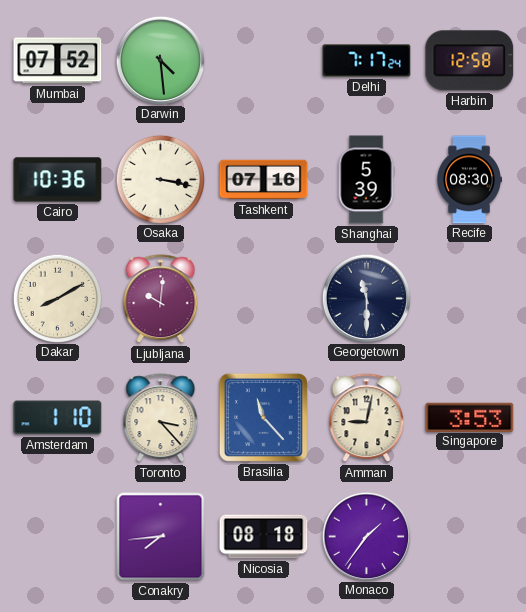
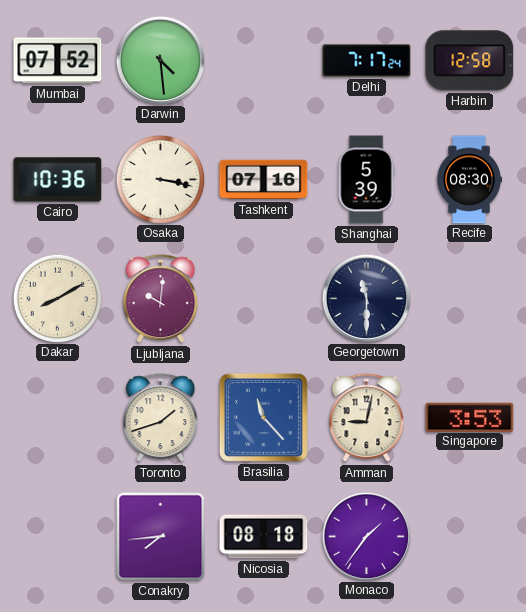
Amsterdam: 1:10 -> none
Toronto: 3:23 -> 1:42
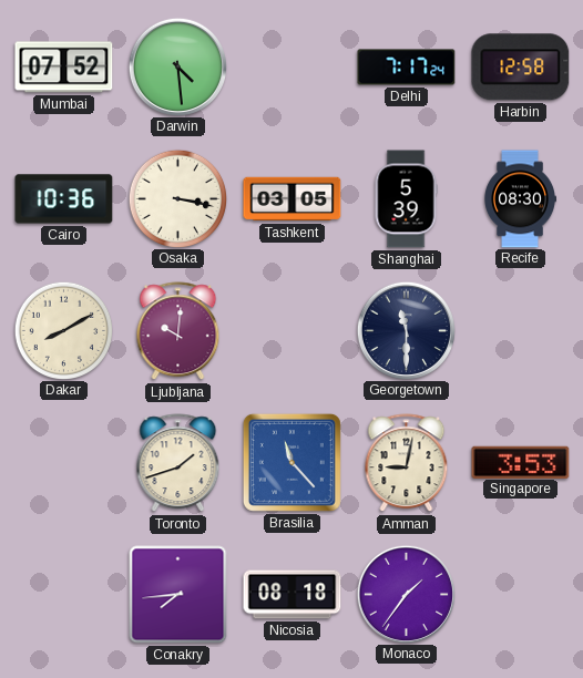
Tashkent: 07:16 -> 03:05
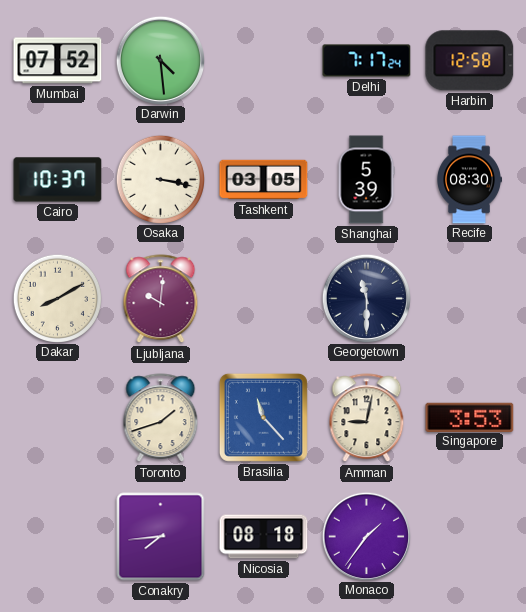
Cairo: 10:36 -> 10:37
